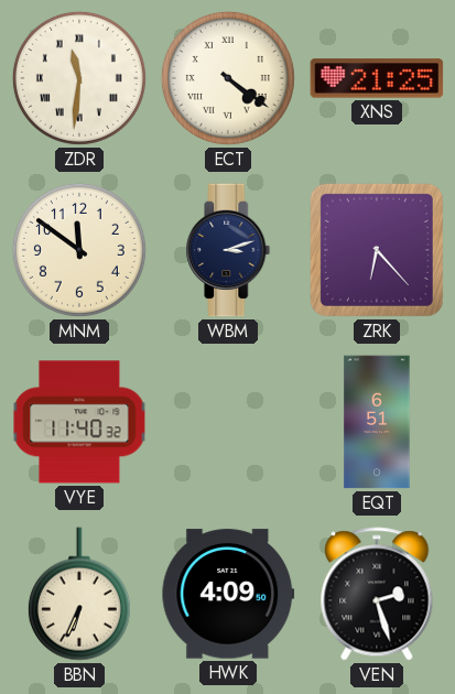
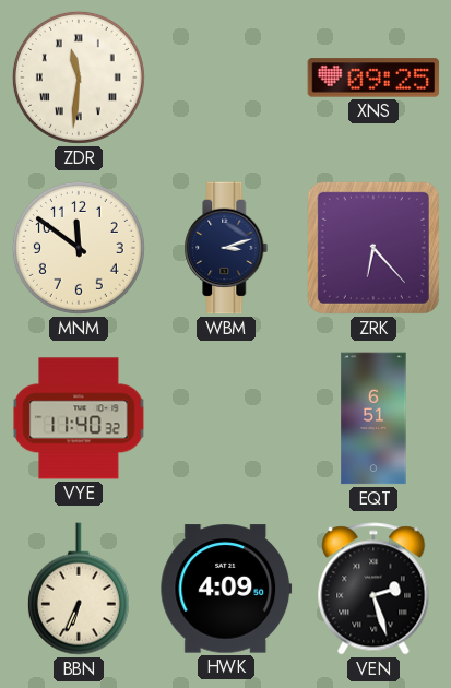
ECT: 4:21 -> none
XNS: 21:25 -> 09:25
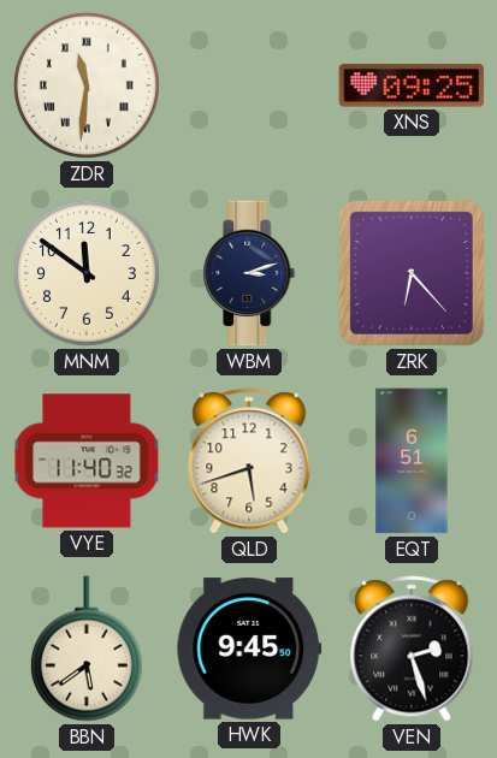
QLD: none -> 5:42
BBN: 6:34 -> 5:39
HWK: 4:09 -> 9:45
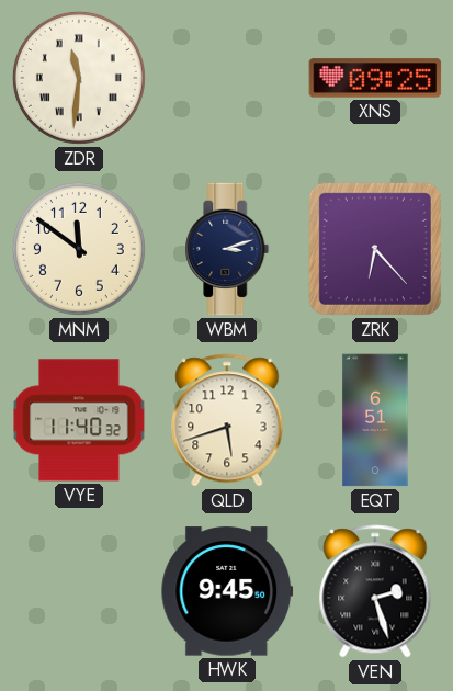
BBN: 5:39 -> none
